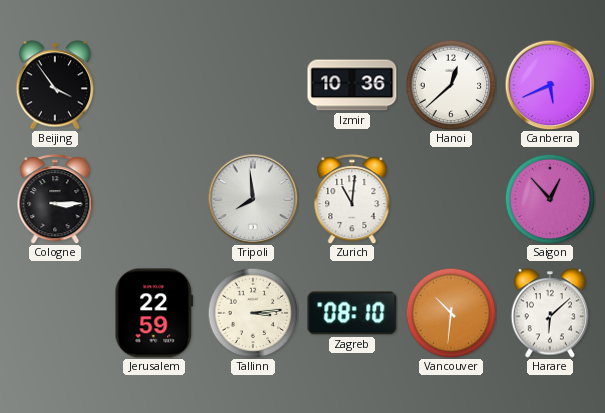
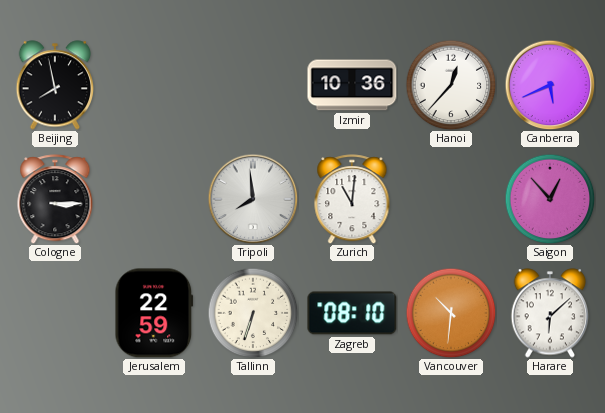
Beijing: 3:54 -> 7:58
Hanoi: 12:38 -> 12:37
Tallinn: 3:14 -> 6:33
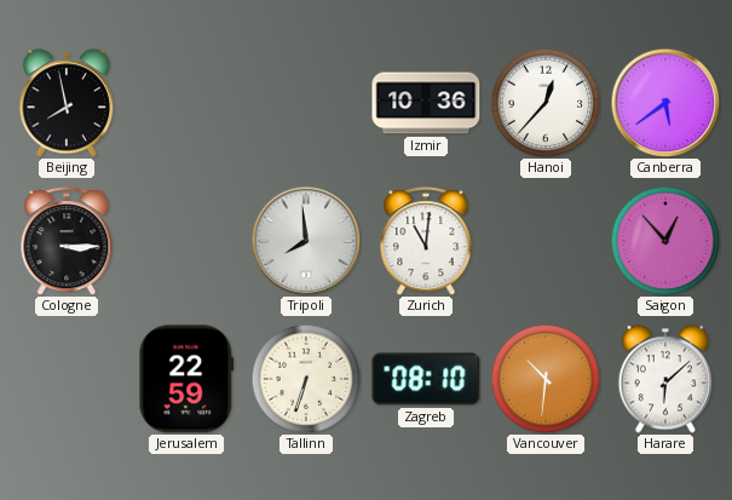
Canberra: 5:41 -> 5:39
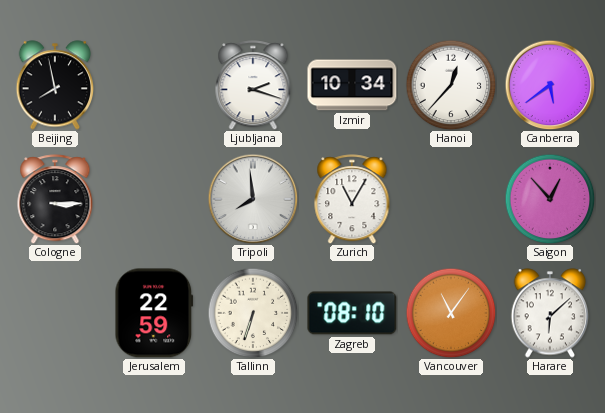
Ljubljana: none -> 2:18
Izmir: 10:36 -> 10:34
Zurich: 11:01 -> 11:05
Vancouver: 10:31 -> 11:06
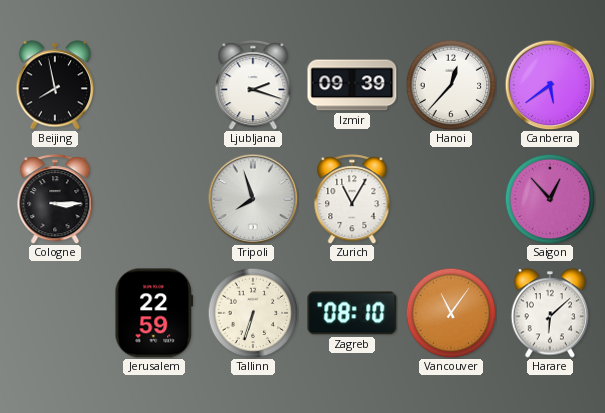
Izmir: 10:34 -> 09:39
Tripoli: 7:59 -> 7:57
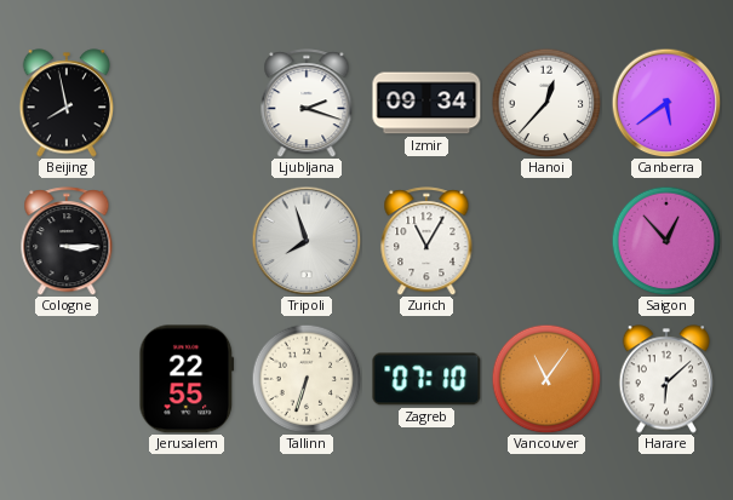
Izmir: 09:39 -> 09:34
Jerusalem: 22:59 -> 22:55
Zagreb: 08:10 -> 07:10
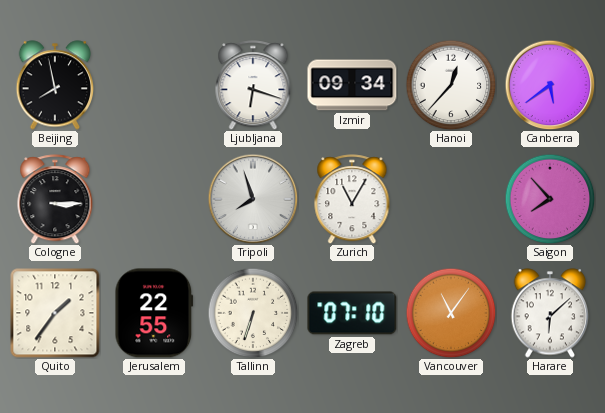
Ljubljana: 2:18 -> 6:18
Saigon: 12:53 -> 7:53
Quito: none -> 1:36
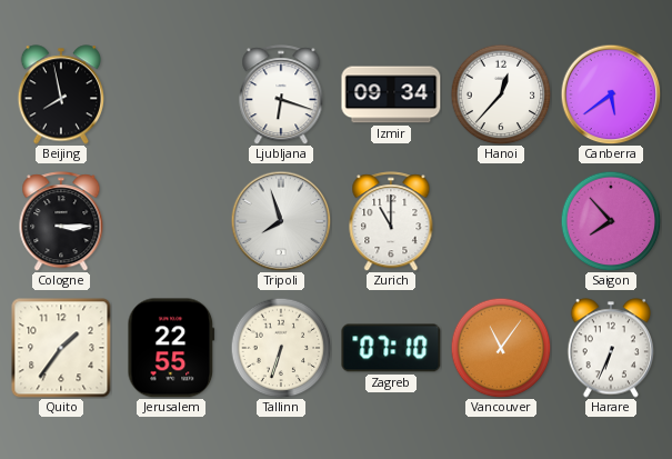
Zurich: 11:05 -> 11:00
Harare: 6:08 -> 6:34
